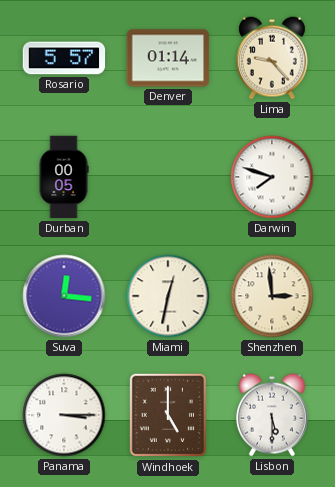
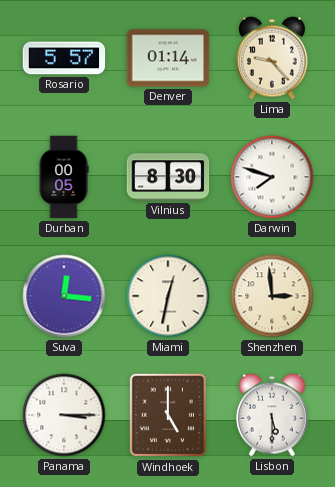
Vilnius: none -> 8:30
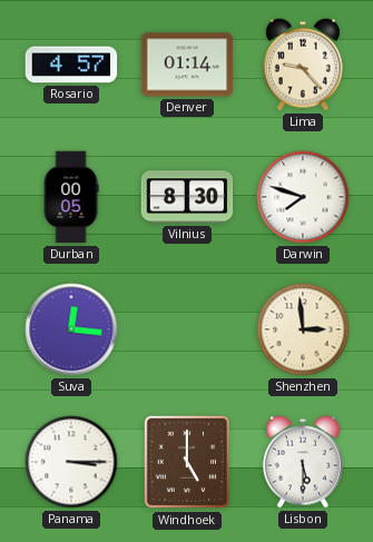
Rosario: 5:57 -> 4:57
Miami: 12:32 -> none
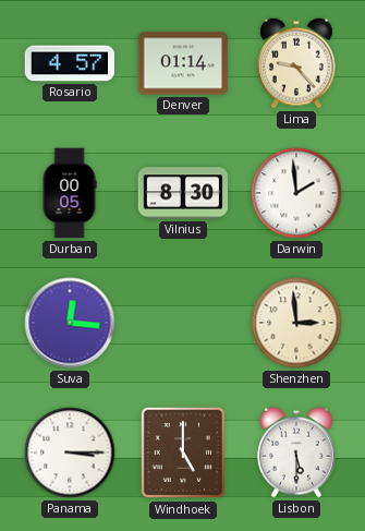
Darwin: 7:48 -> 1:59
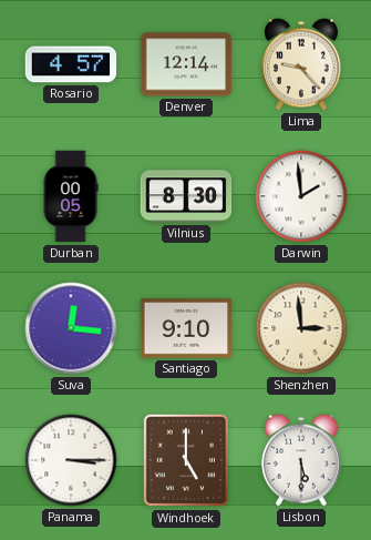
Denver: 01:14 -> 12:14
Santiago: none -> 9:10
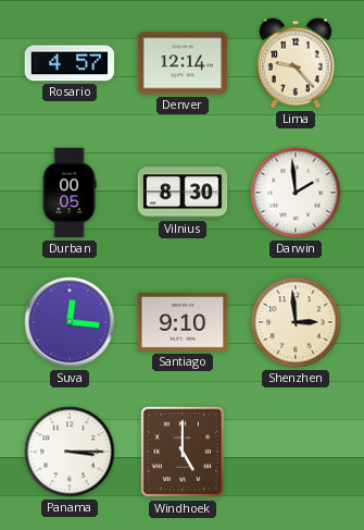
Lisbon: 5:30 -> none
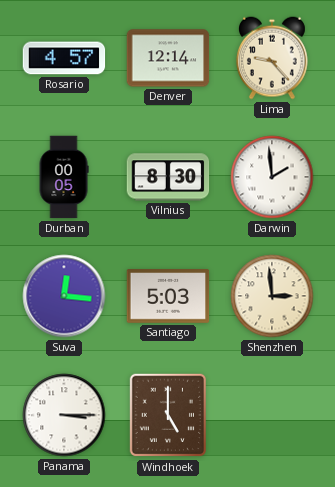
Santiago: 9:10 -> 5:03
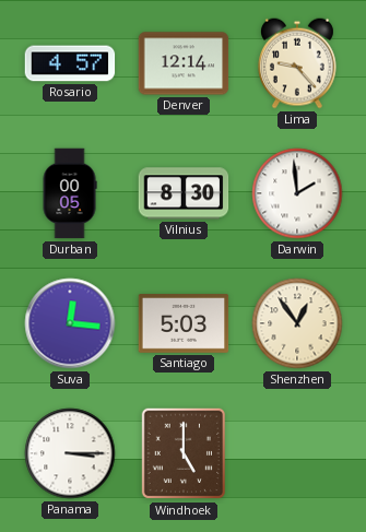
Shenzhen: 2:59 -> 12:54
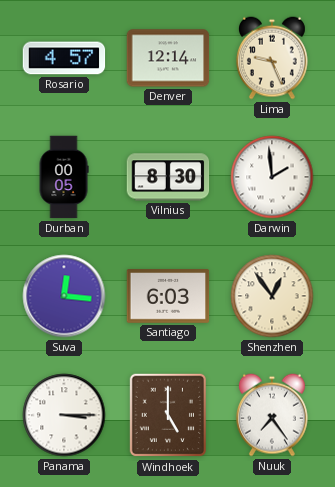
Lima: 9:23 -> 9:26
Santiago: 5:03 -> 6:03
Nuuk: none -> 7:24
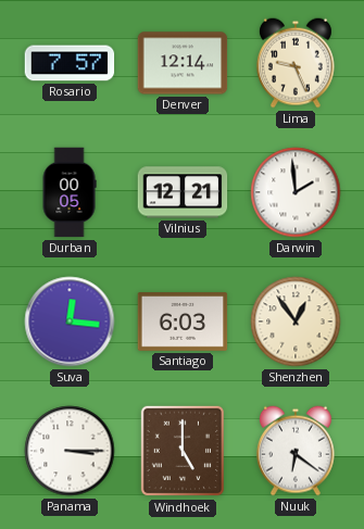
Rosario: 4:57 -> 7:57
Vilnius: 8:30 -> 12:21
Nuuk: 7:24 -> 6:21
